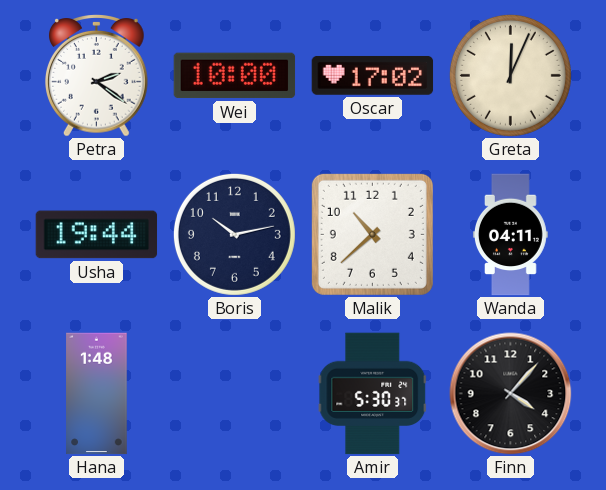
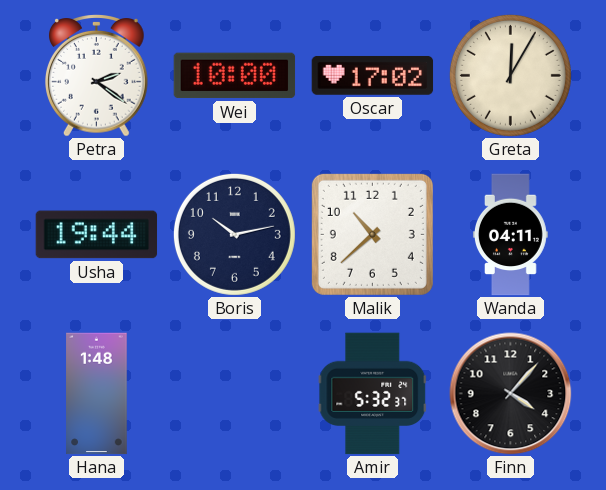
Greta: 12:04 -> 12:05
Amir: 5:30 -> 5:32
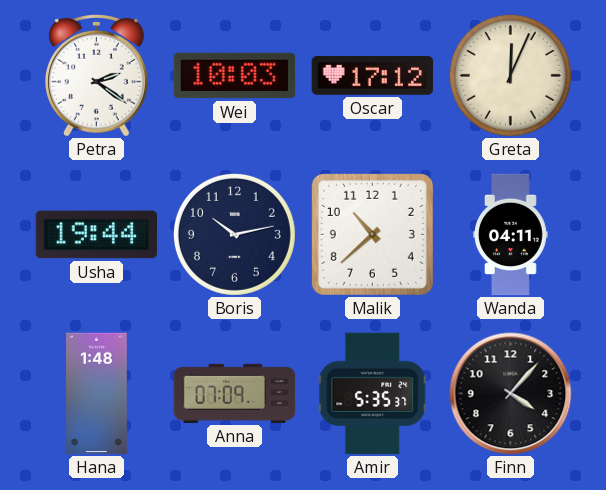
Wei: 10:00 -> 10:03
Oscar: 17:02 -> 17:12
Greta: 12:05 -> 12:04
Anna: none -> 07:09
Amir: 5:32 -> 5:35
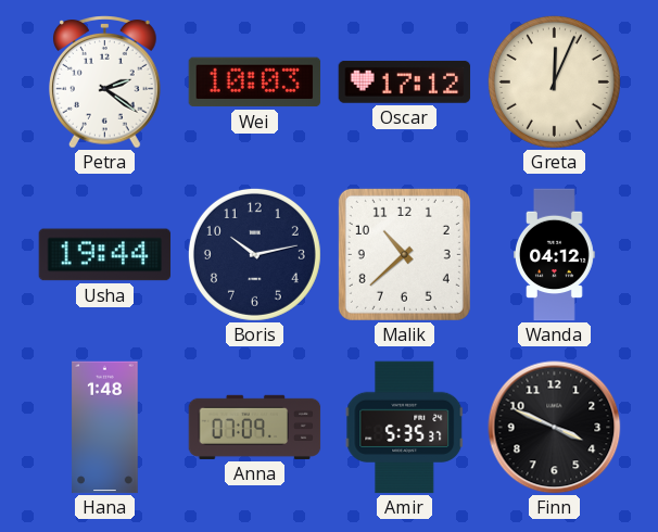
Wanda: 04:11 -> 04:12
Finn: 4:07 -> 3:49
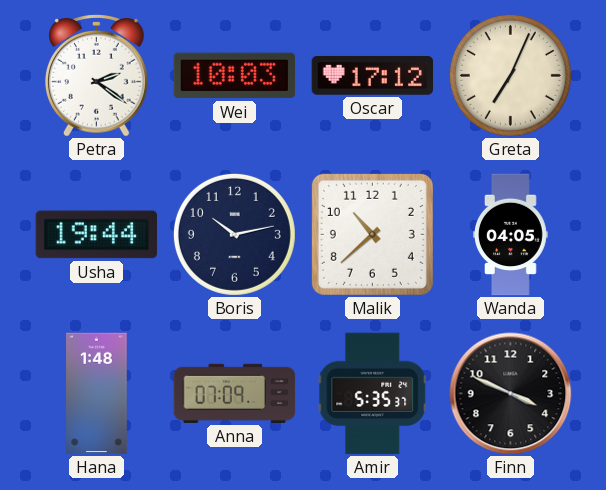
Greta: 12:04 -> 7:04
Wanda: 04:12 -> 04:05
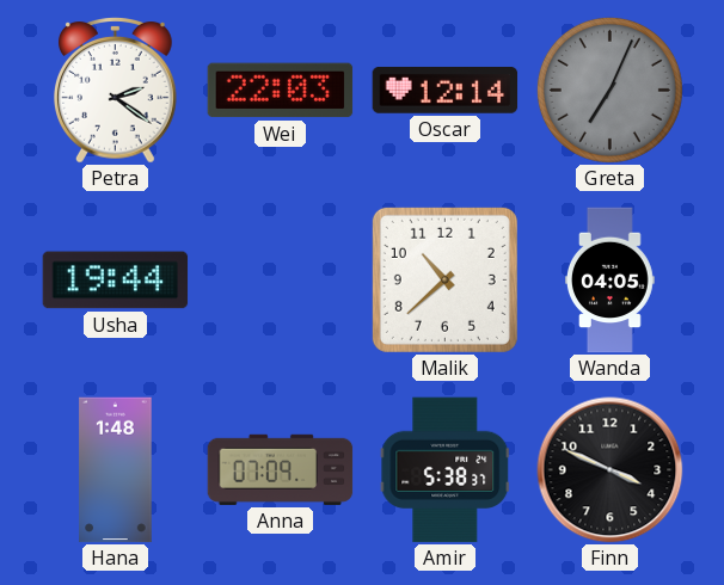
Wei: 10:03 -> 22:03
Oscar: 17:12 -> 12:14
Greta dial: cream -> grey
Boris: 10:13 -> none
Amir: 5:35 -> 5:38
